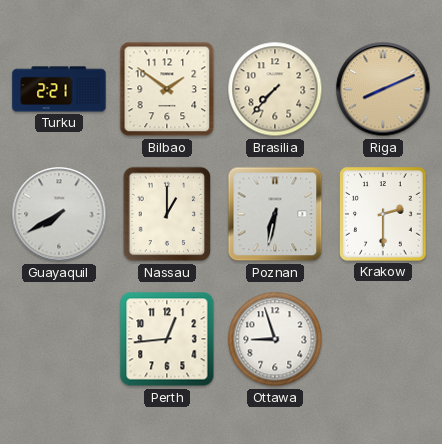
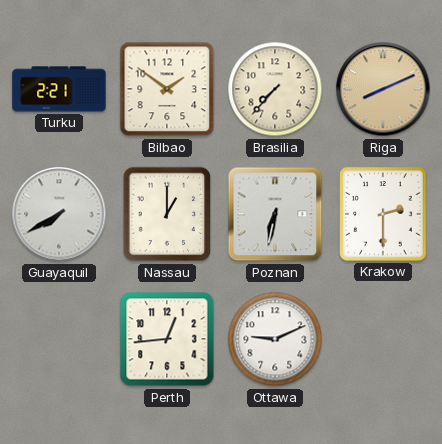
Ottawa: 8:57 -> 9:11
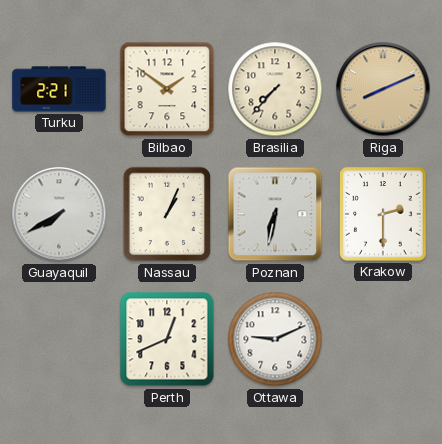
Nassau: 1:00 -> 1:04
Perth: 12:44 -> 12:41
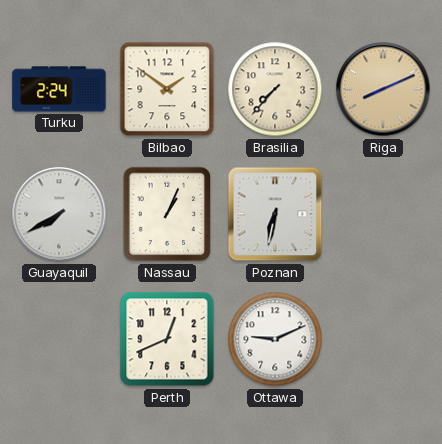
Turku: 2:21 -> 2:24
Krakow: 2:30 -> none
